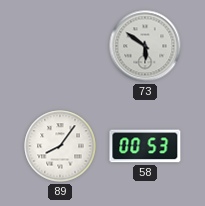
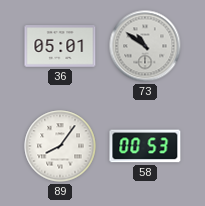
36: none -> 05:01
73: 5:51 -> 10:51
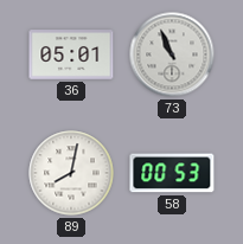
73: 10:51 -> 10:56
89: 8:06 -> 8:02
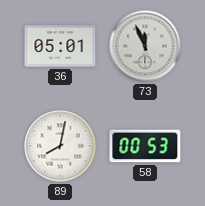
73: 10:56 -> 11:56
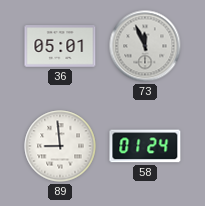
89: 8:02 -> 8:59
58: 00:53 -> 01:24
